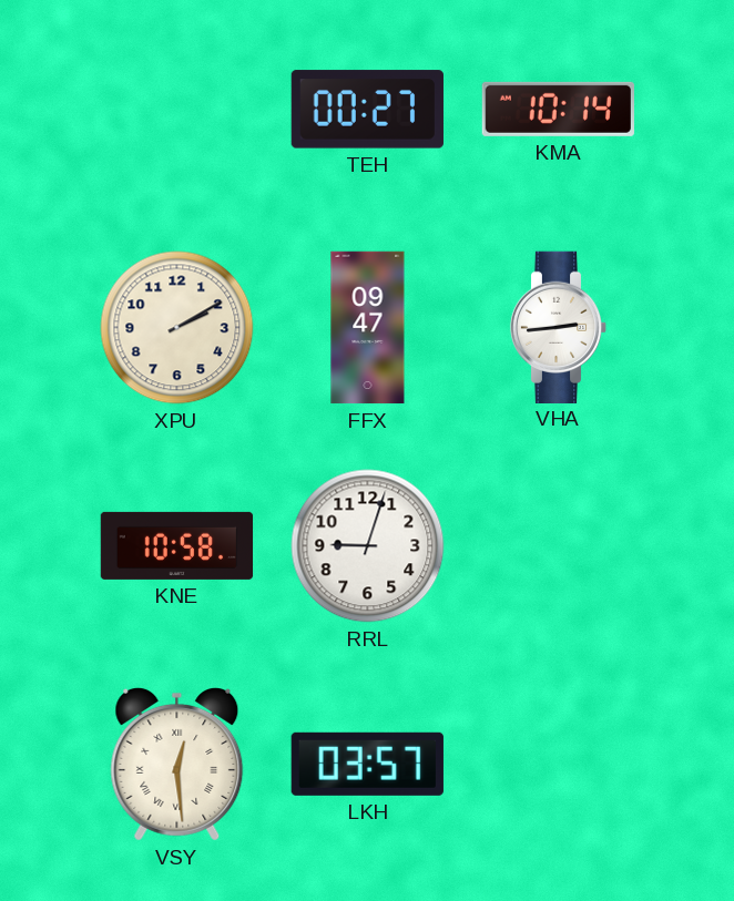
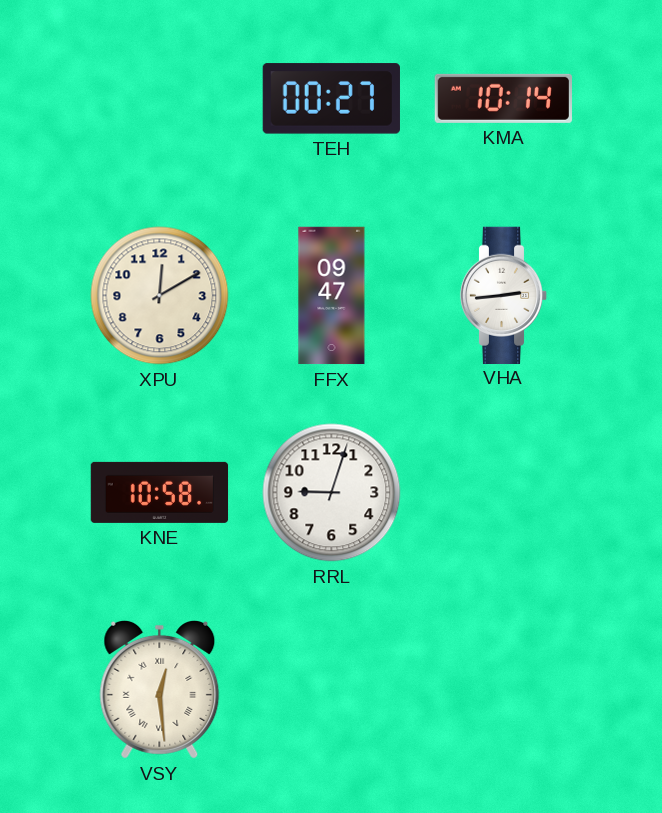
XPU: 2:10 -> 12:10
LKH: 03:57 -> none
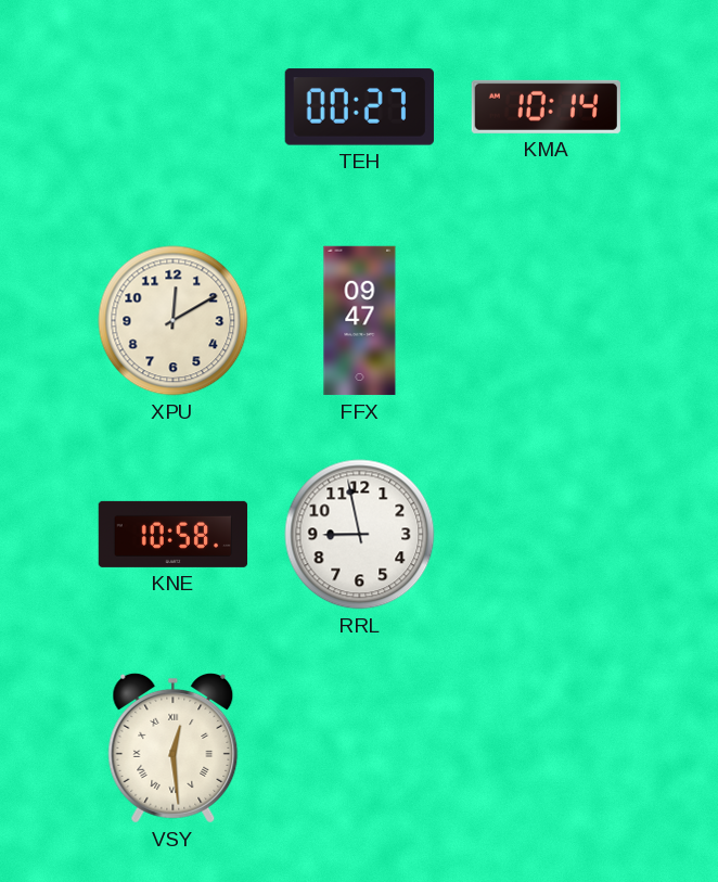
VHA: 2:44 -> none
RRL: 9:03 -> 8:58
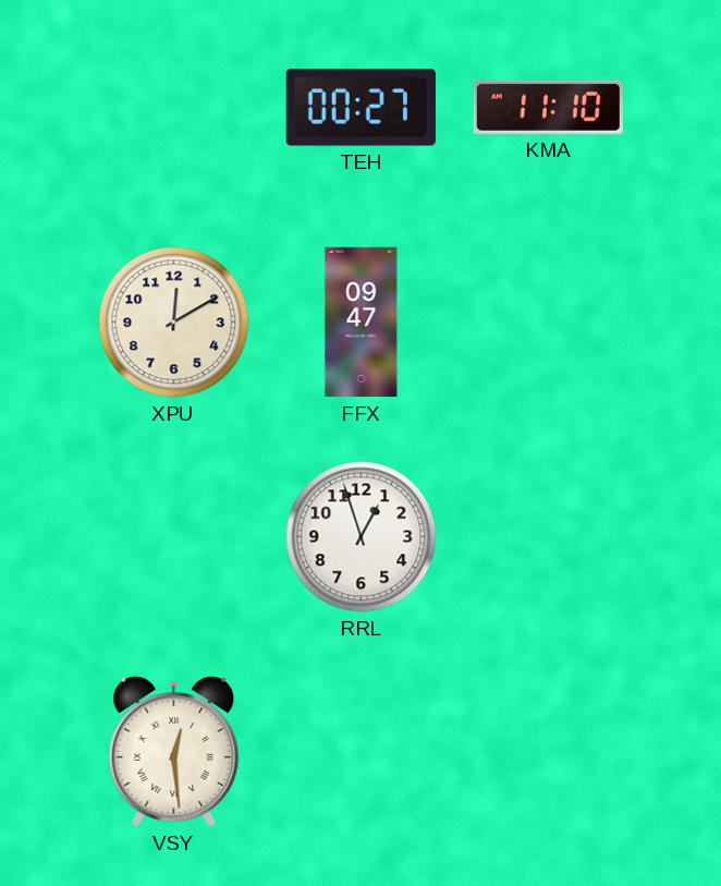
KMA: 10:14 -> 11:10
KNE: 10:58 -> none
RRL: 8:58 -> 12:57
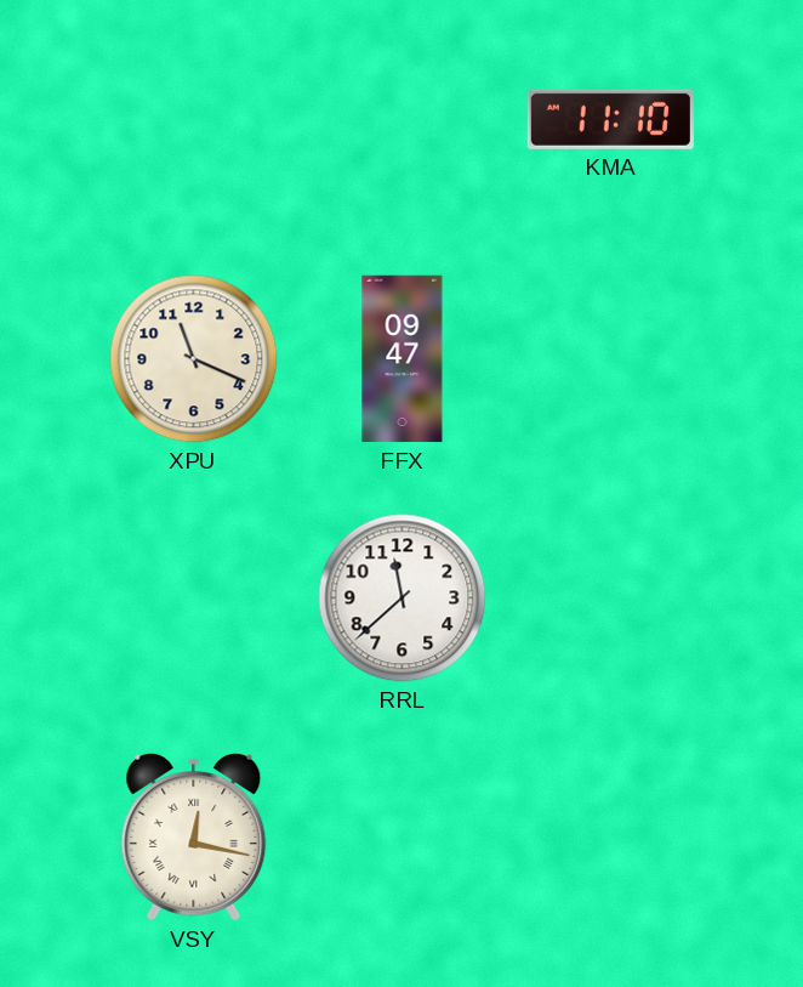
TEH: 00:27 -> none
XPU: 12:10 -> 11:19
RRL: 12:57 -> 11:38
VSY: 12:29 -> 12:17
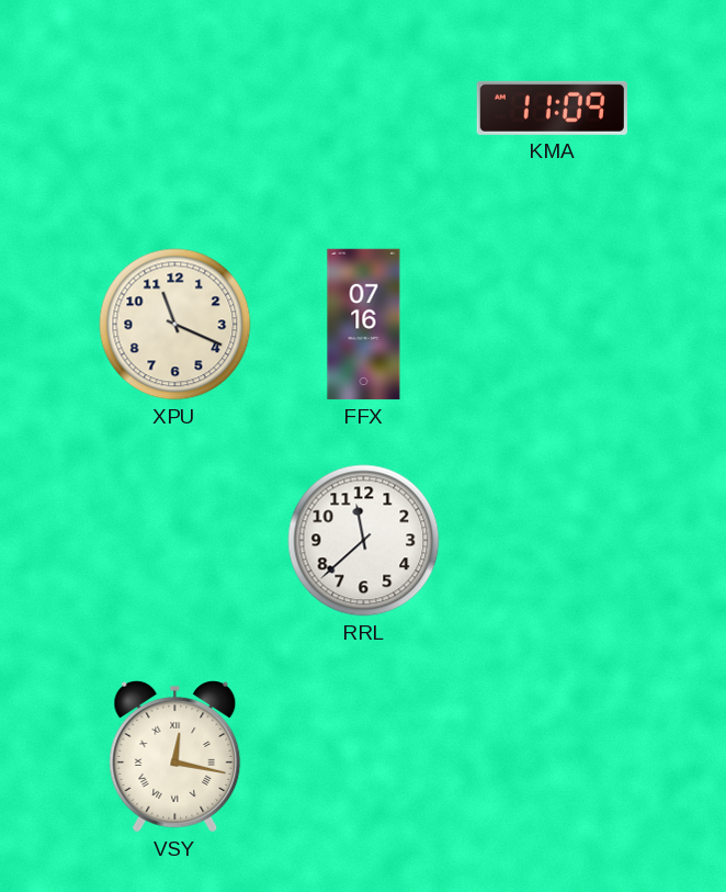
KMA: 11:10 -> 11:09
FFX: 09:47 -> 07:16
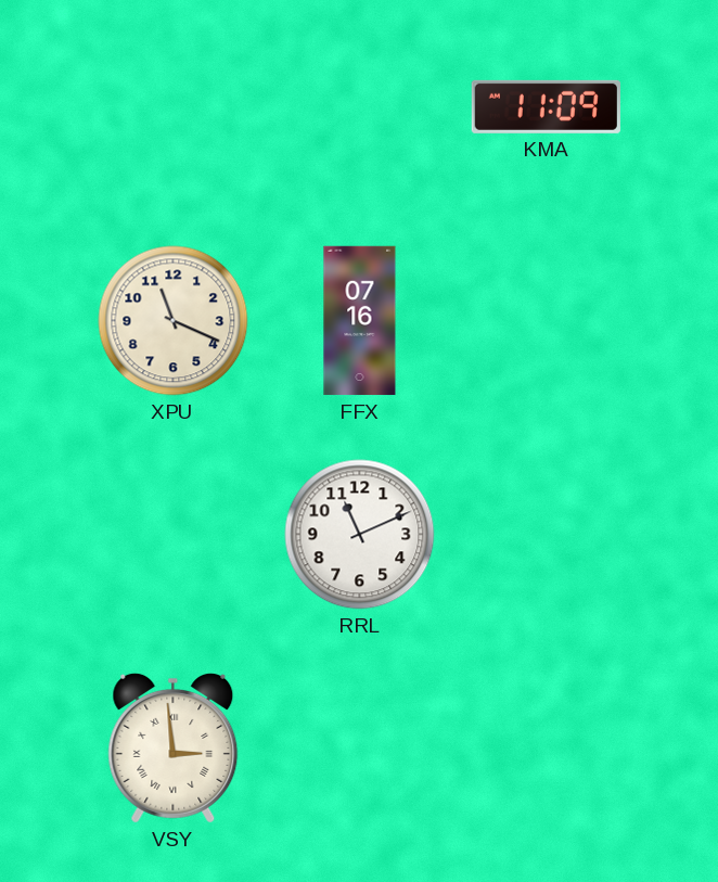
RRL: 11:38 -> 11:11
VSY: 12:17 -> 2:59
